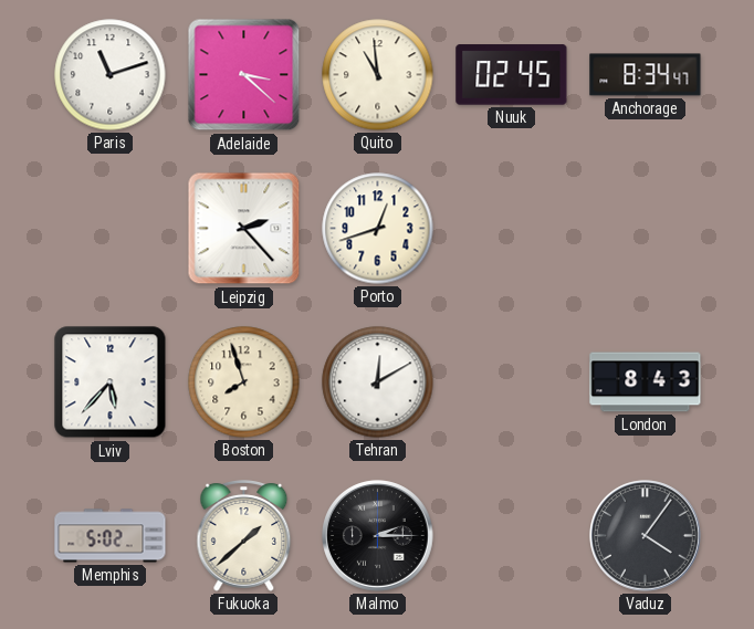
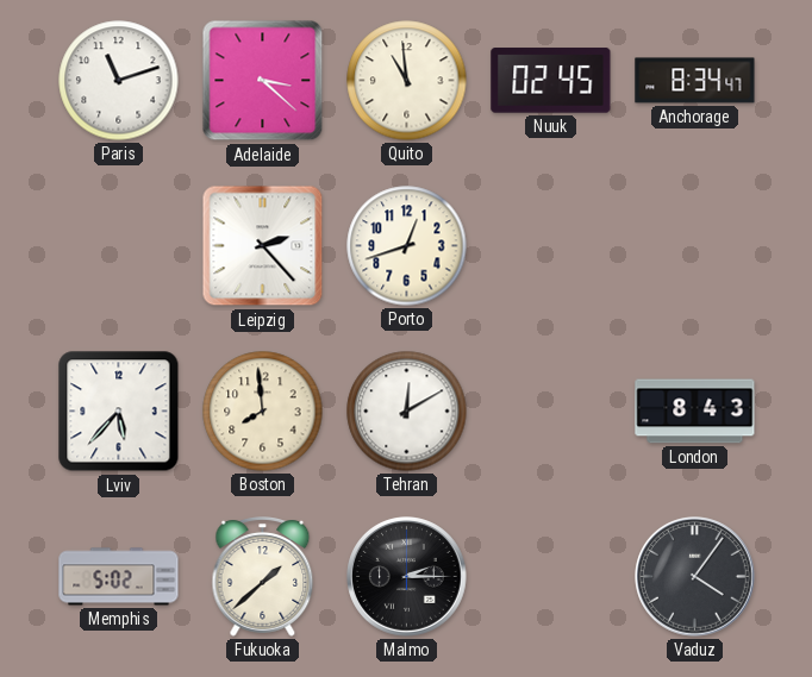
Boston: 7:57 -> 7:59
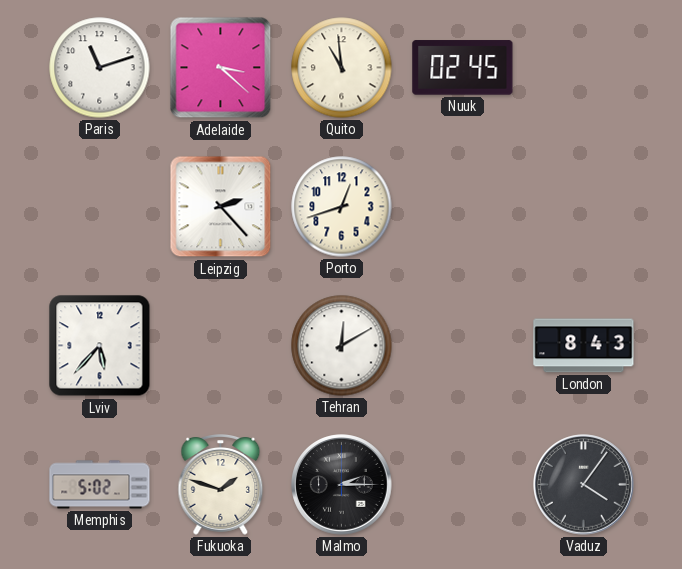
Anchorage: 8:34 -> none
Boston: 7:59 -> none
Fukuoka: 1:38 -> 1:48
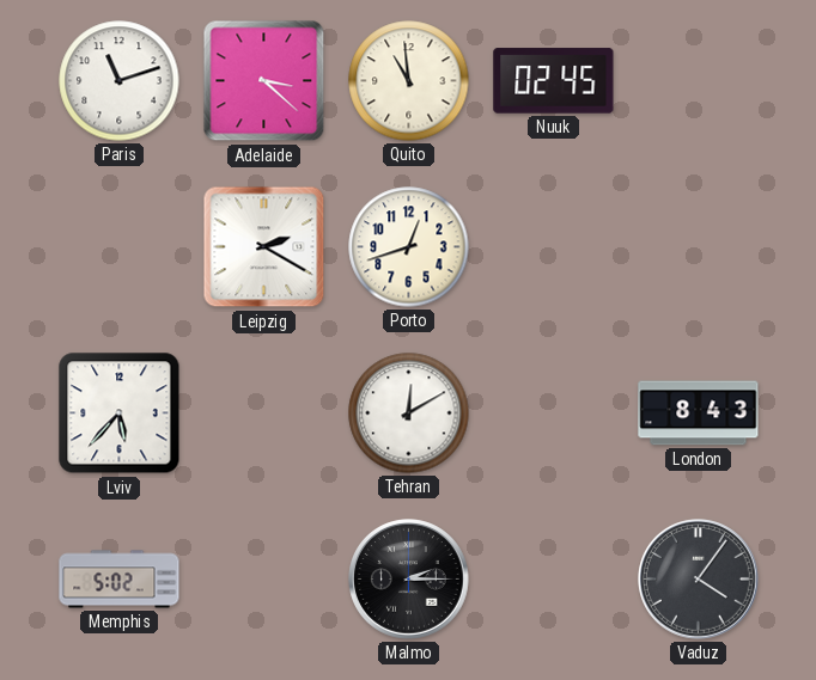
Leipzig: 2:23 -> 2:20
Fukuoka: 1:48 -> none
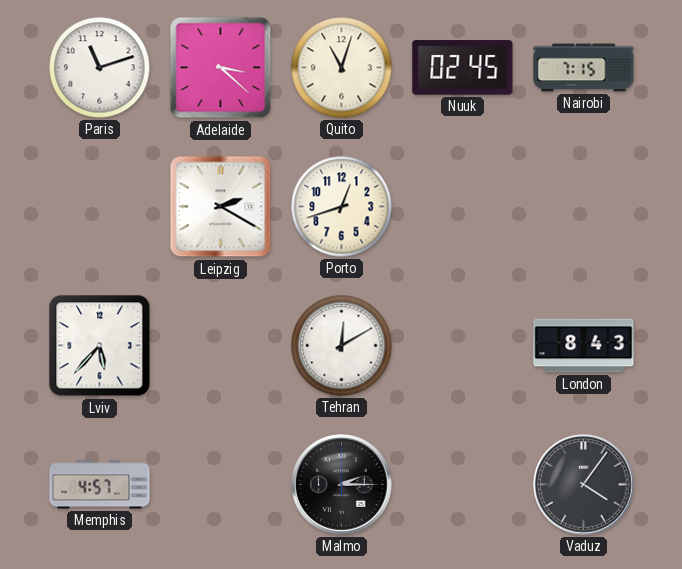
Quito: 10:59 -> 11:03
Nairobi: none -> 7:15
Memphis: 5:02 -> 4:57
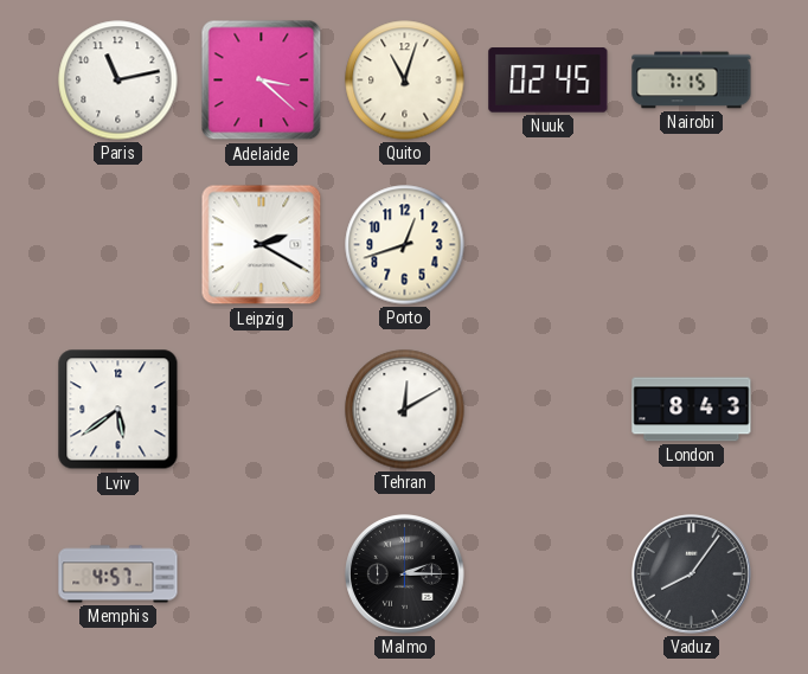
Paris: 11:12 -> 11:13
Lviv: 5:37 -> 5:39
Vaduz: 4:06 -> 8:06
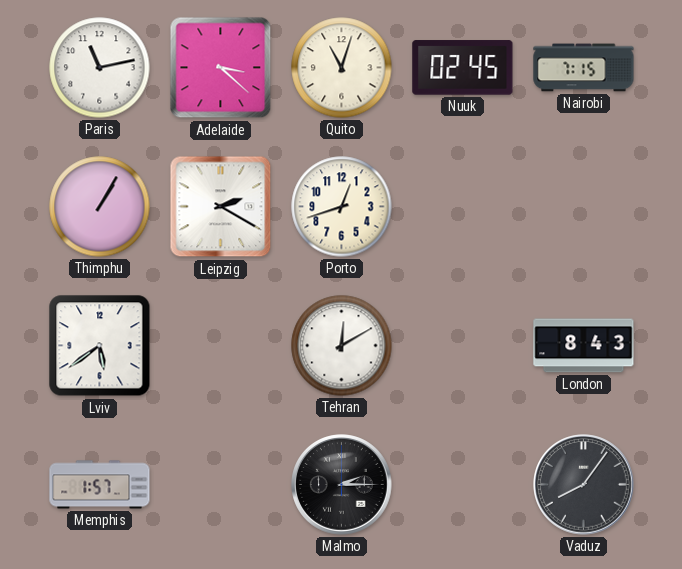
Thimphu: none -> 1:05
Memphis: 4:57 -> 1:57
